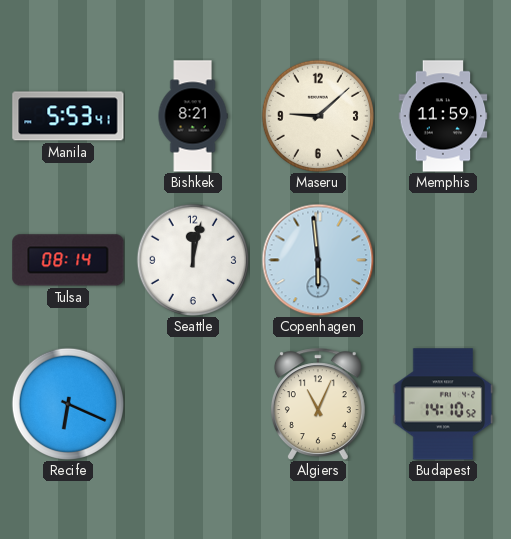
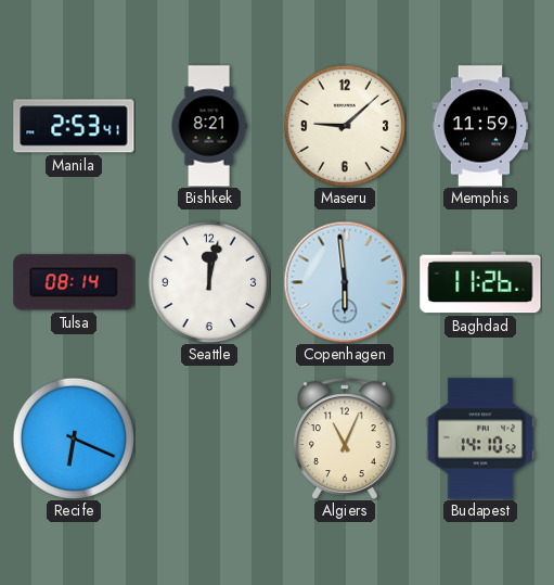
Manila: 5:53 -> 2:53
Baghdad: none -> 11:26
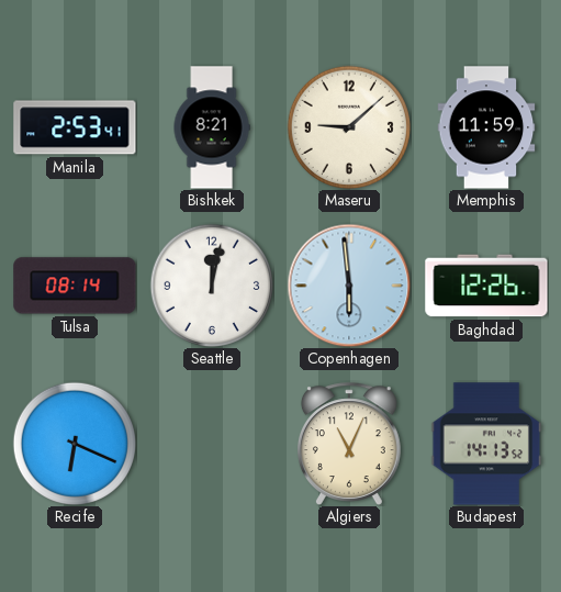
Baghdad: 11:26 -> 12:26
Budapest: 14:10 -> 14:13
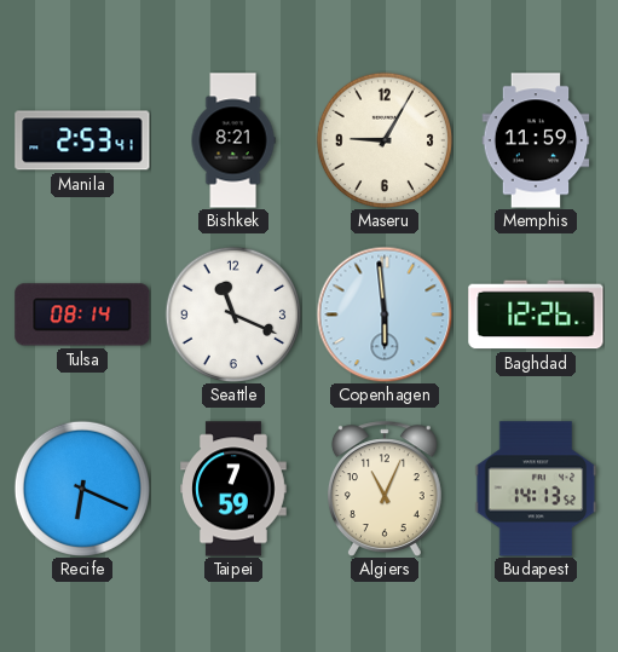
Maseru: 9:08 -> 9:05
Seattle: 12:02 -> 11:19
Taipei: none -> 7:59
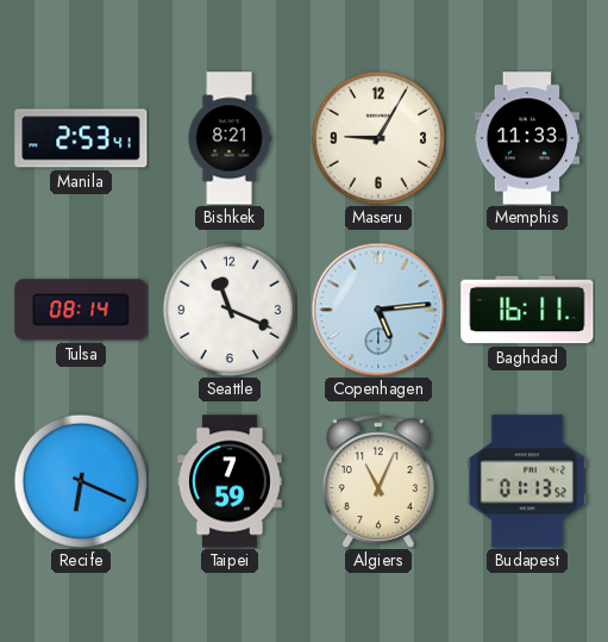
Memphis: 11:59 -> 11:33
Copenhagen: 5:59 -> 5:14
Baghdad: 12:26 -> 16:11
Budapest: 14:13 -> 01:13
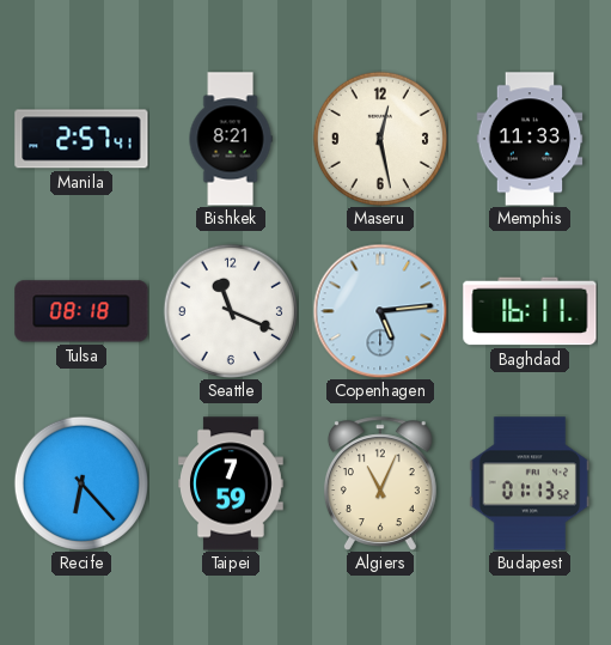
Manila: 2:53 -> 2:57
Maseru: 9:05 -> 12:28
Tulsa: 08:14 -> 08:18
Recife: 6:19 -> 6:23
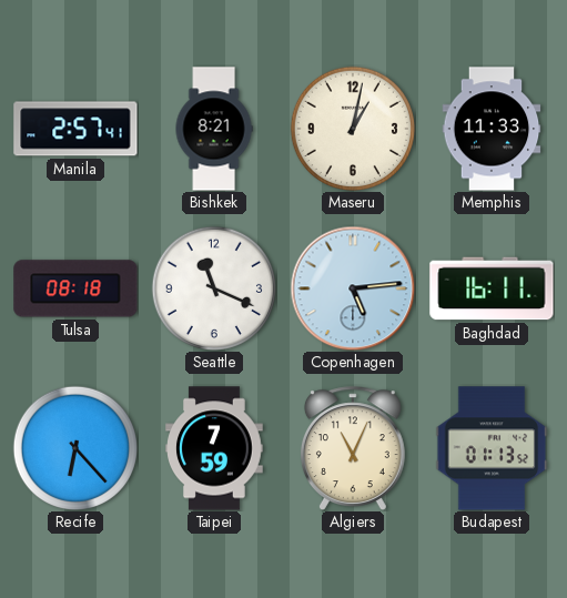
Maseru: 12:28 -> 1:02
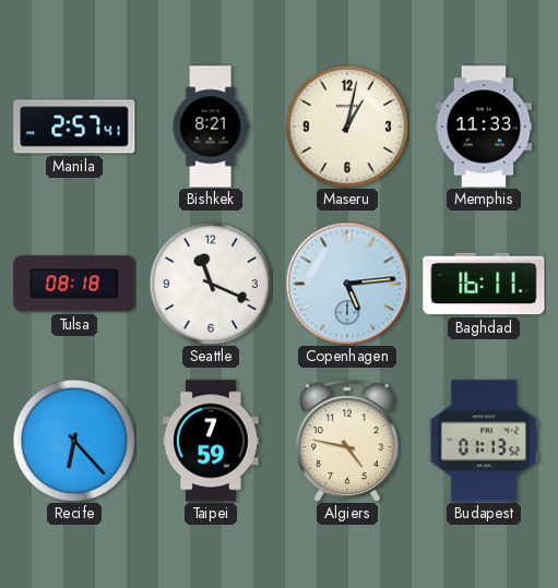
Algiers: 11:04 -> 4:47
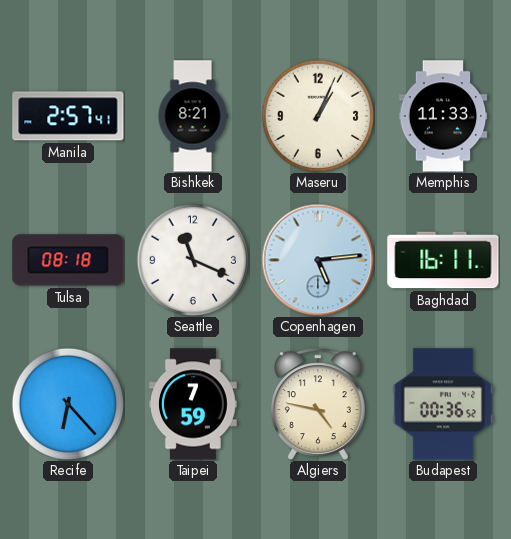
Maseru: 1:02 -> 1:04
Budapest: 01:13 -> 00:36
